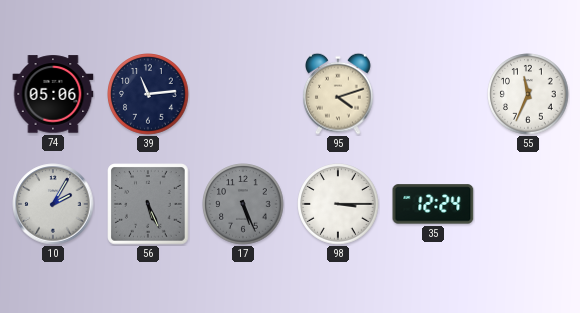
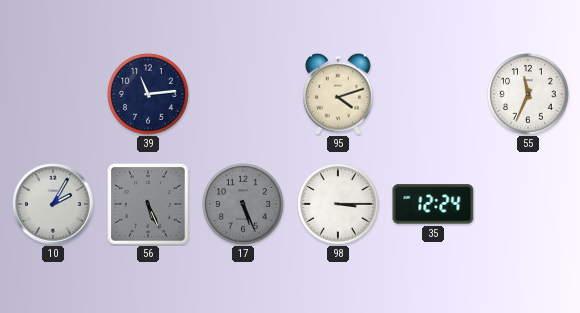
74: 05:06 -> none
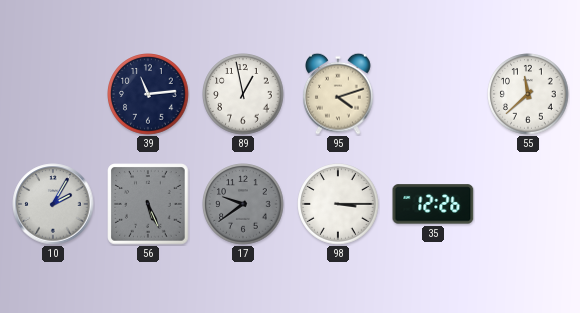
89: none -> 12:58
55: 11:34 -> 11:38
17: 5:26 -> 9:39
35: 12:24 -> 12:26
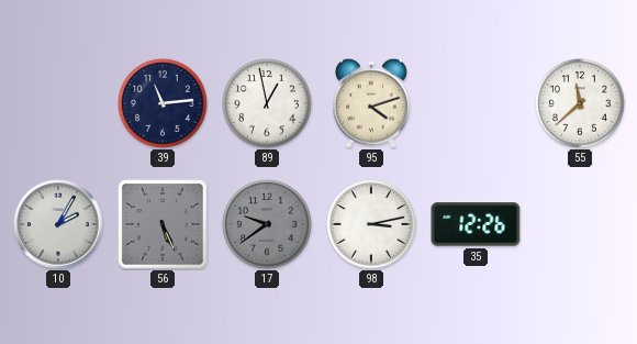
98: 3:15 -> 3:13
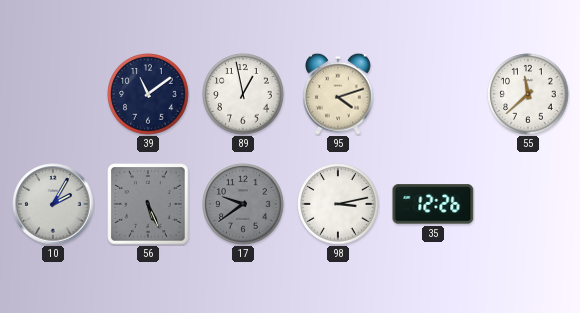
39: 11:14 -> 11:09
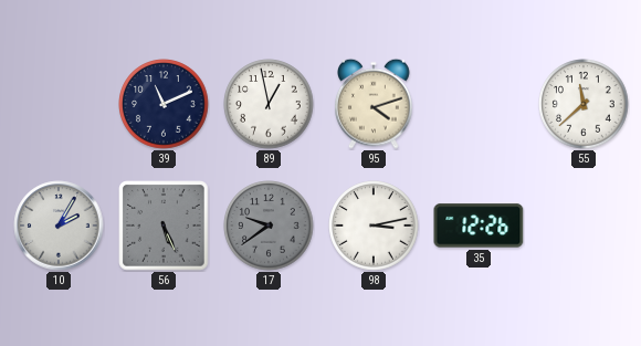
39: 11:09 -> 11:11
